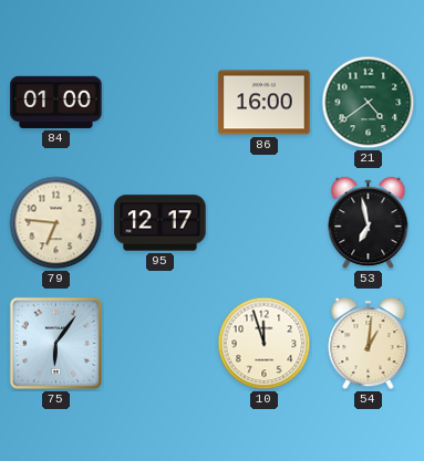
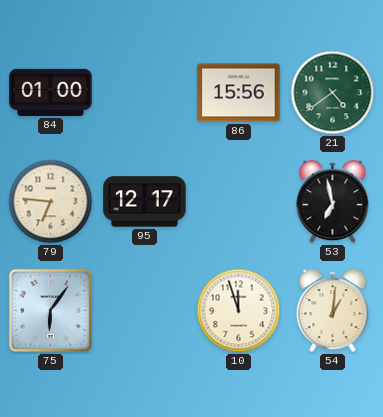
86: 16:00 -> 15:56
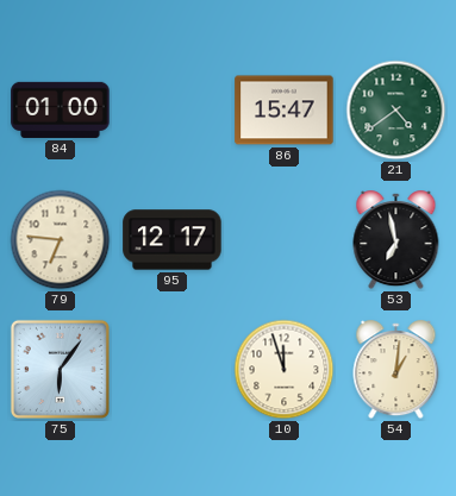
86: 15:56 -> 15:47
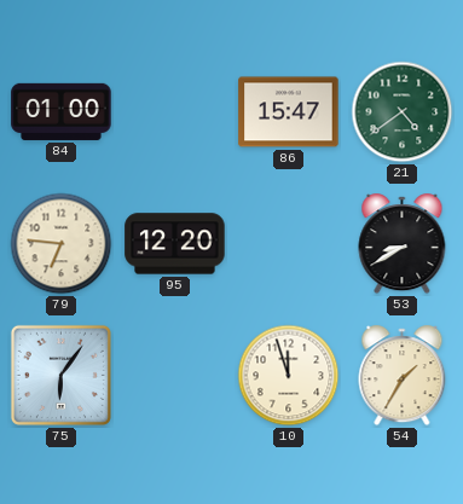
95: 12:17 -> 12:20
53: 6:58 -> 8:40
54: 1:01 -> 1:35
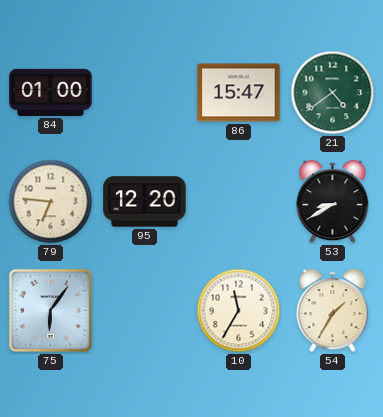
10: 11:57 -> 11:35
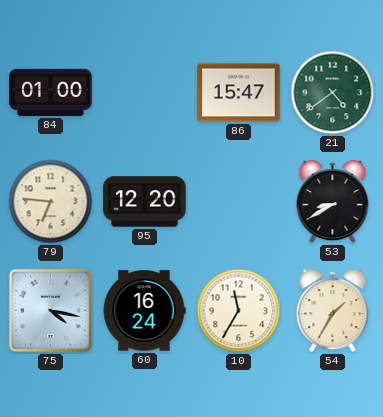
75: 6:06 -> 4:17
60: none -> 16:24
